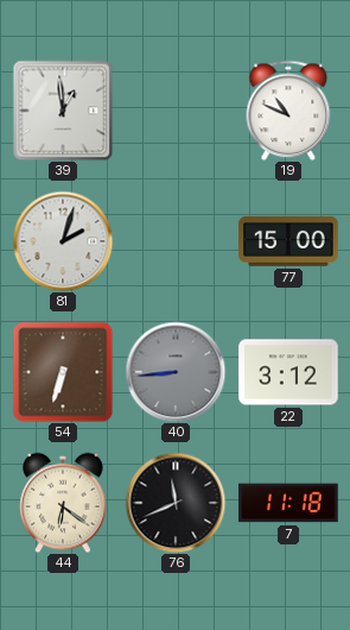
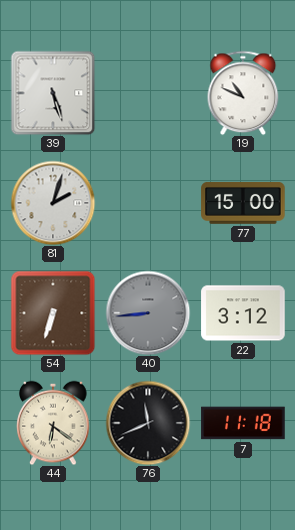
39: 12:59 -> 5:27
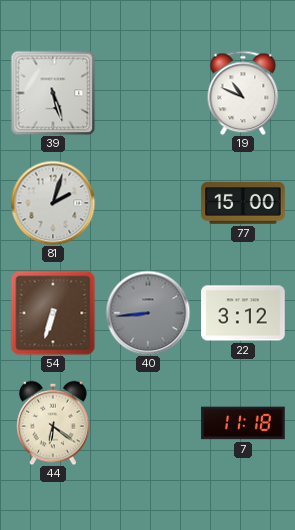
76: 11:41 -> none
